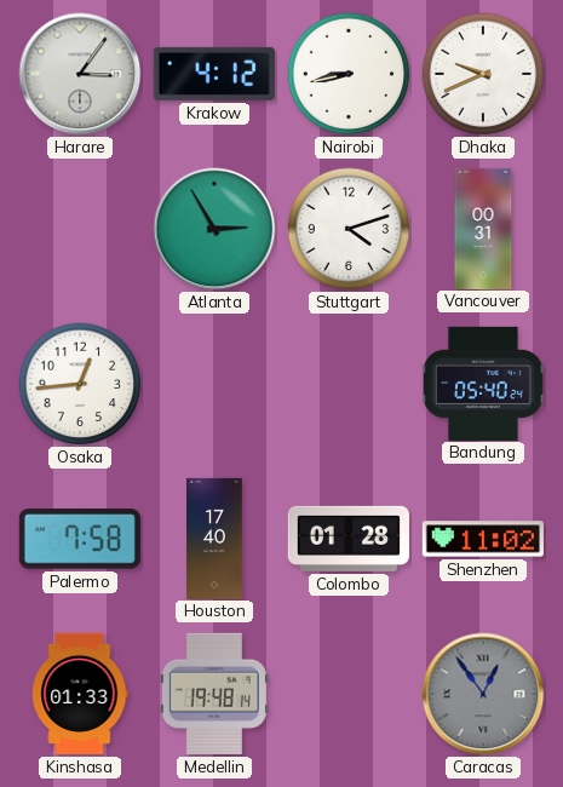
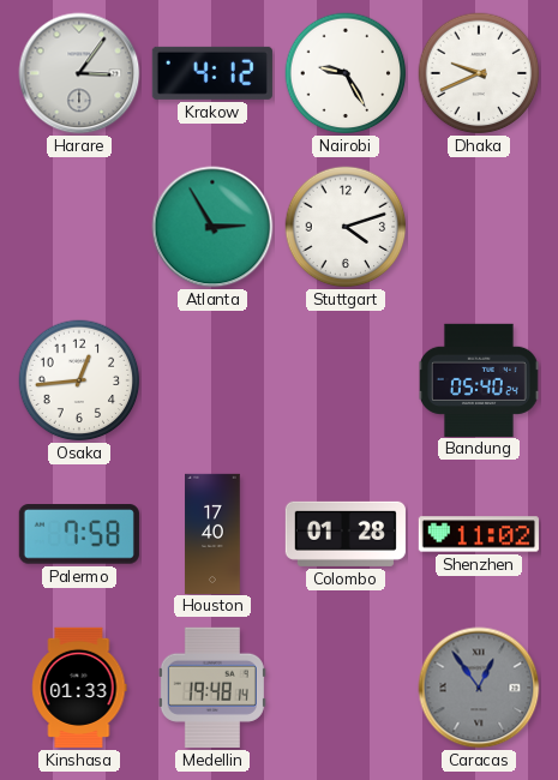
Nairobi: 8:43 -> 9:25
Vancouver: 00:31 -> none
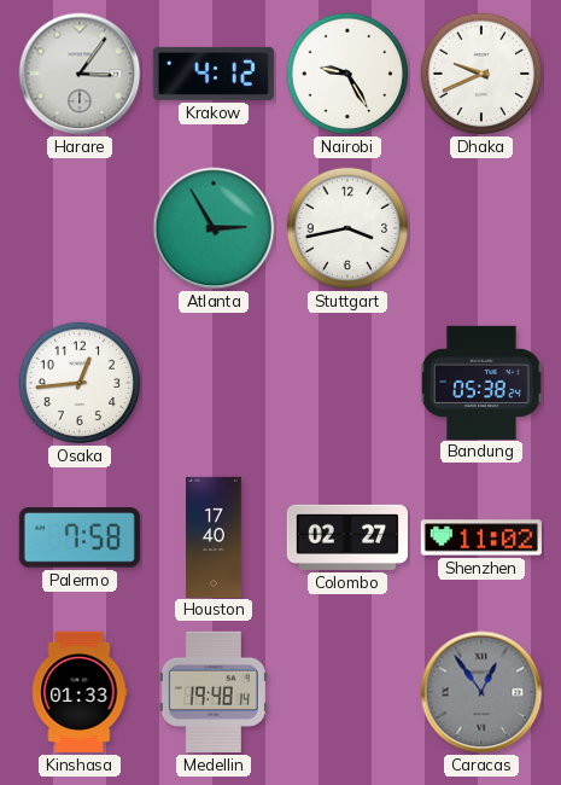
Stuttgart: 4:12 -> 3:43
Bandung: 05:40 -> 05:38
Colombo: 01:28 -> 02:27
